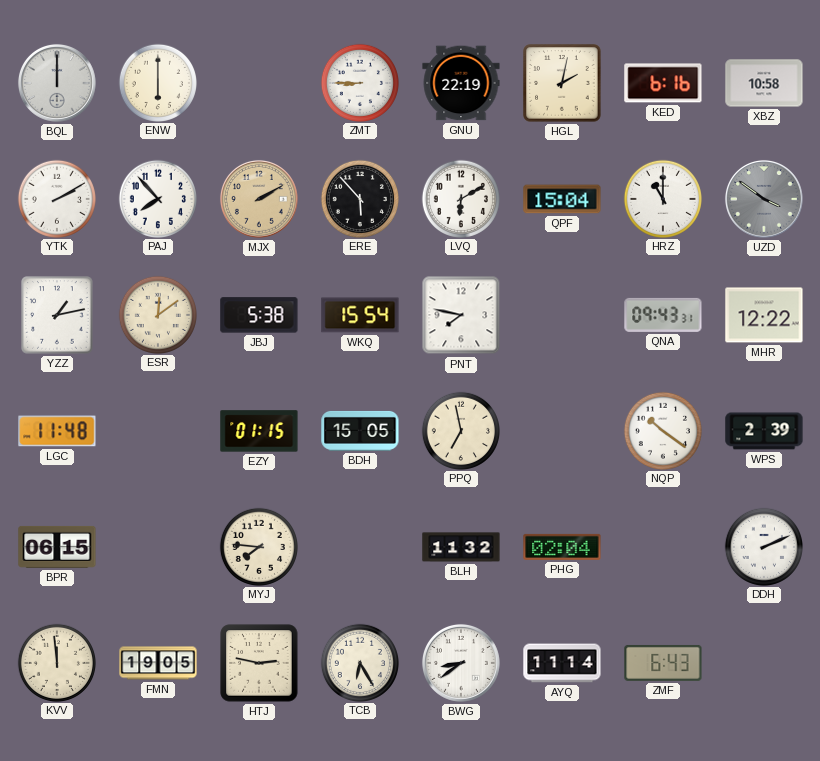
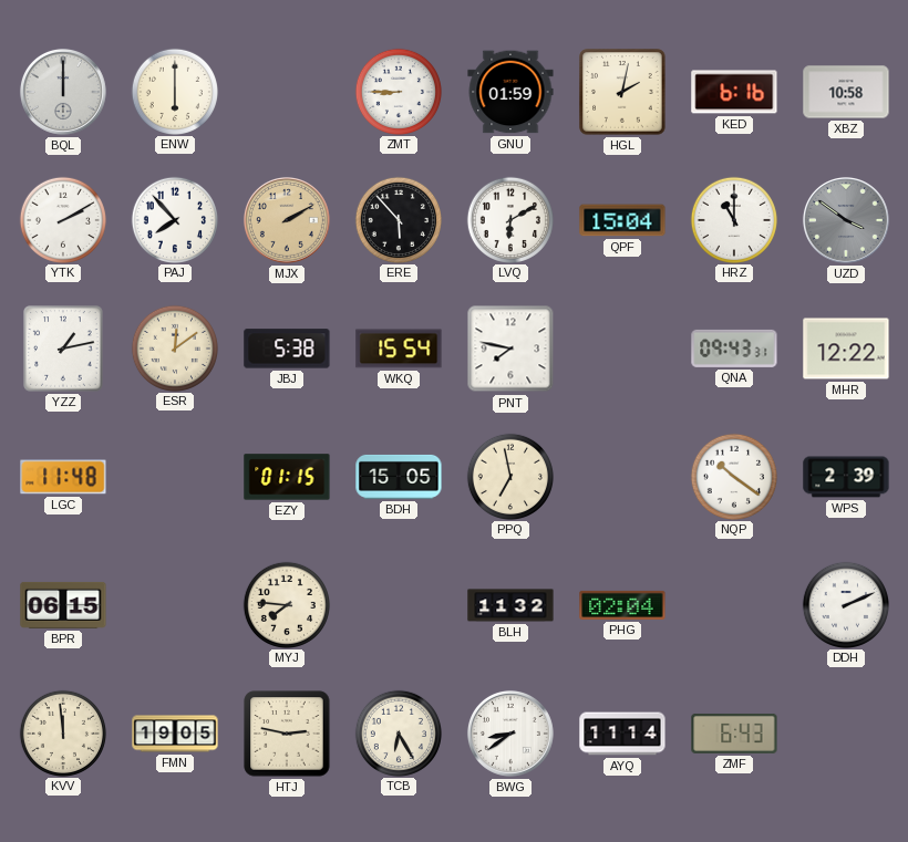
GNU: 22:19 -> 01:59
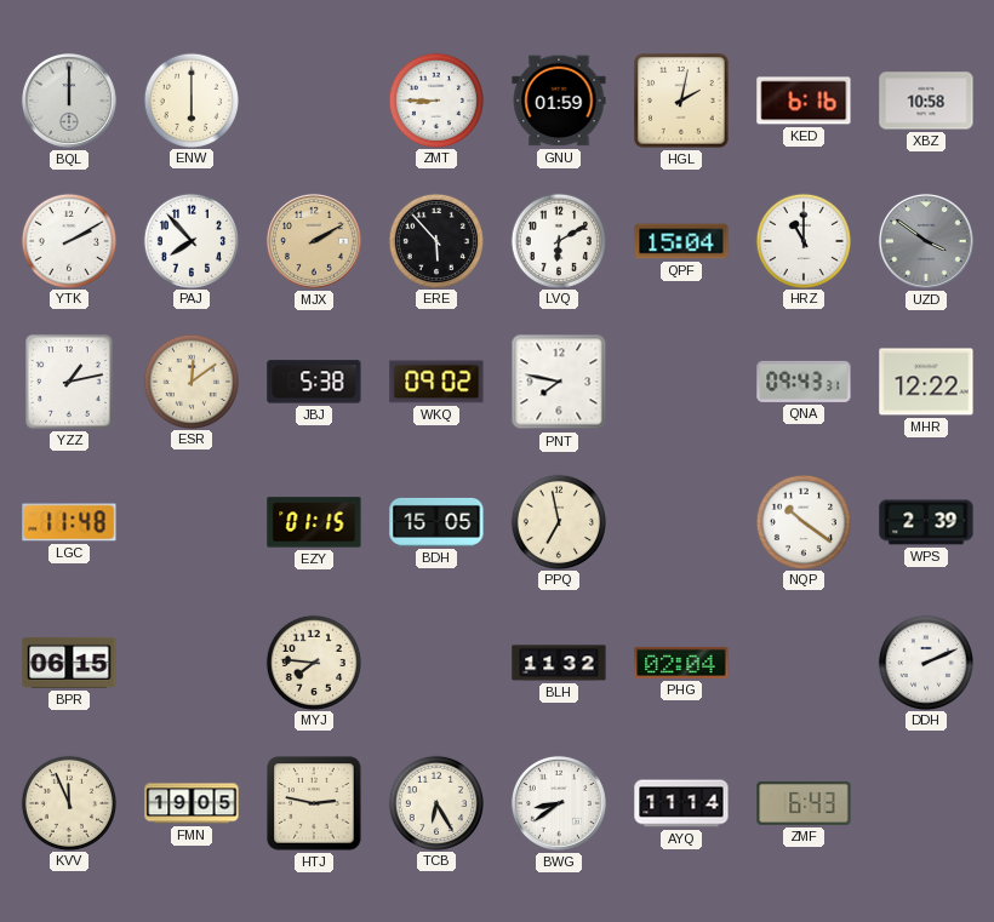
WKQ: 15:54 -> 09:02
KVV: 11:59 -> 11:56
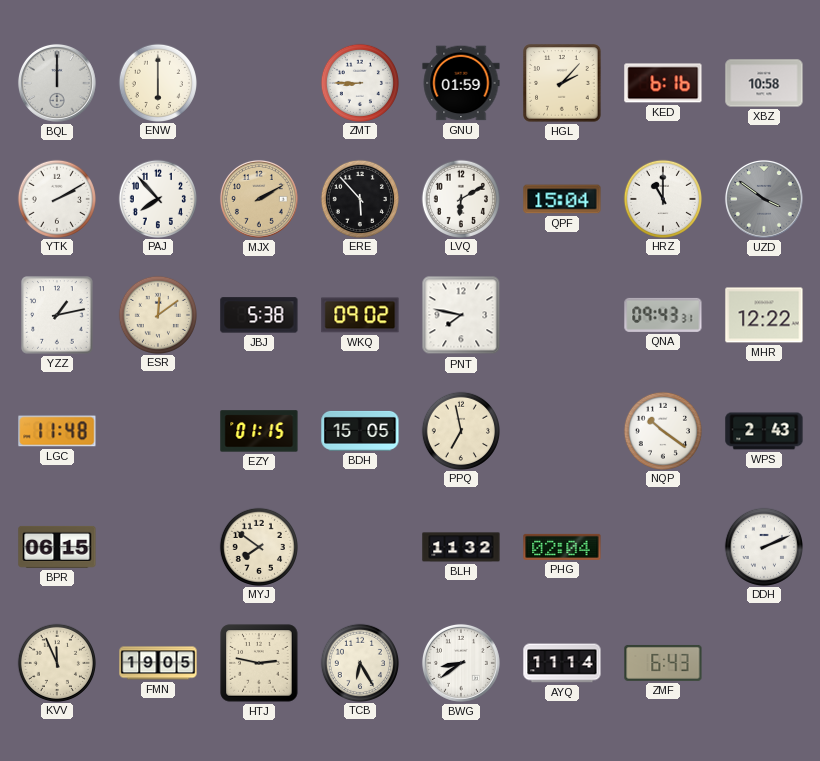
HGL: 2:02 -> 2:07
WPS: 2:39 -> 2:43
MYJ: 7:46 -> 7:51
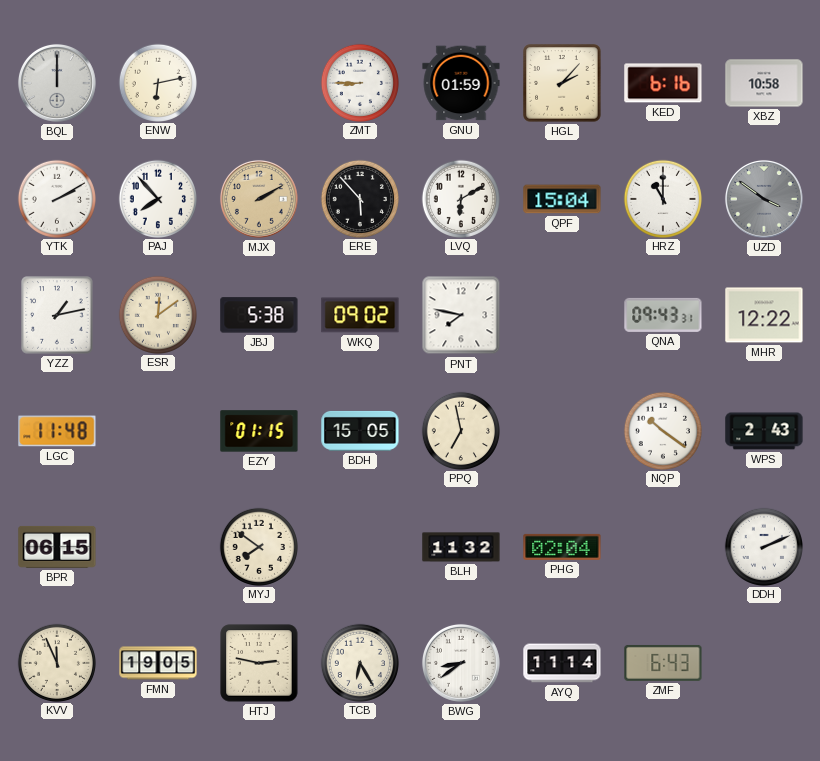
ENW: 6:00 -> 6:13
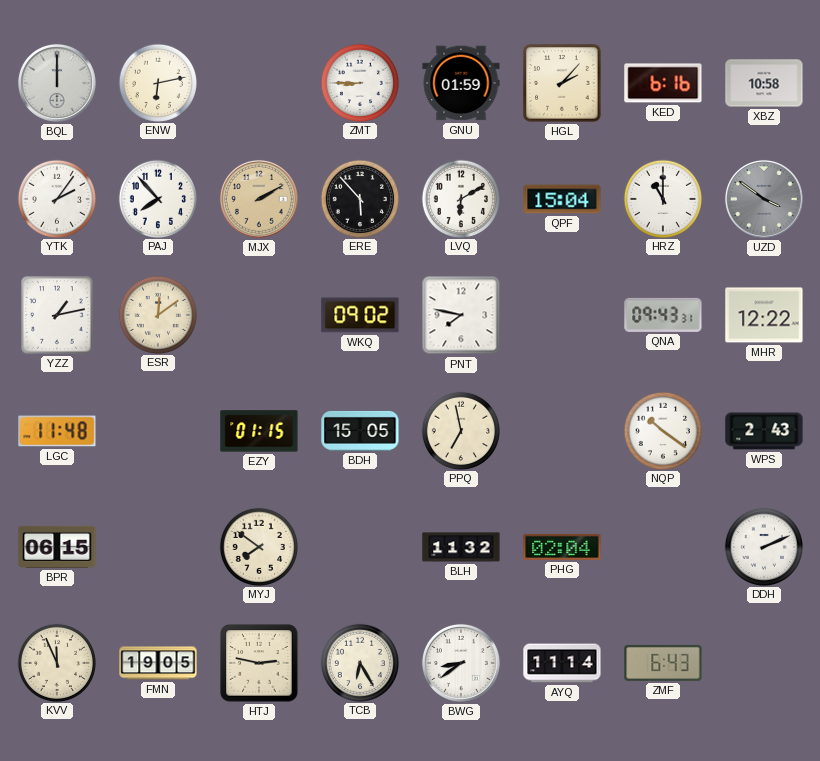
YTK: 2:10 -> 2:06
JBJ: 5:38 -> none
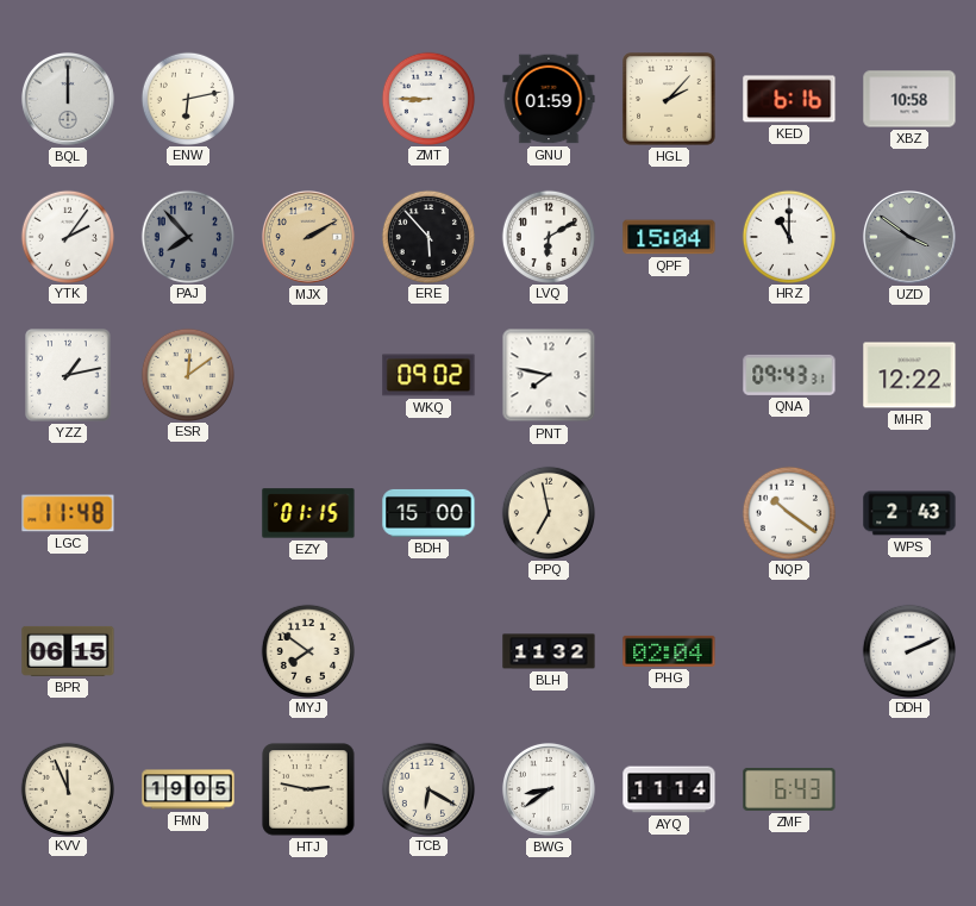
PAJ dial: white -> grey
BDH: 15:05 -> 15:00
TCB: 6:25 -> 6:20
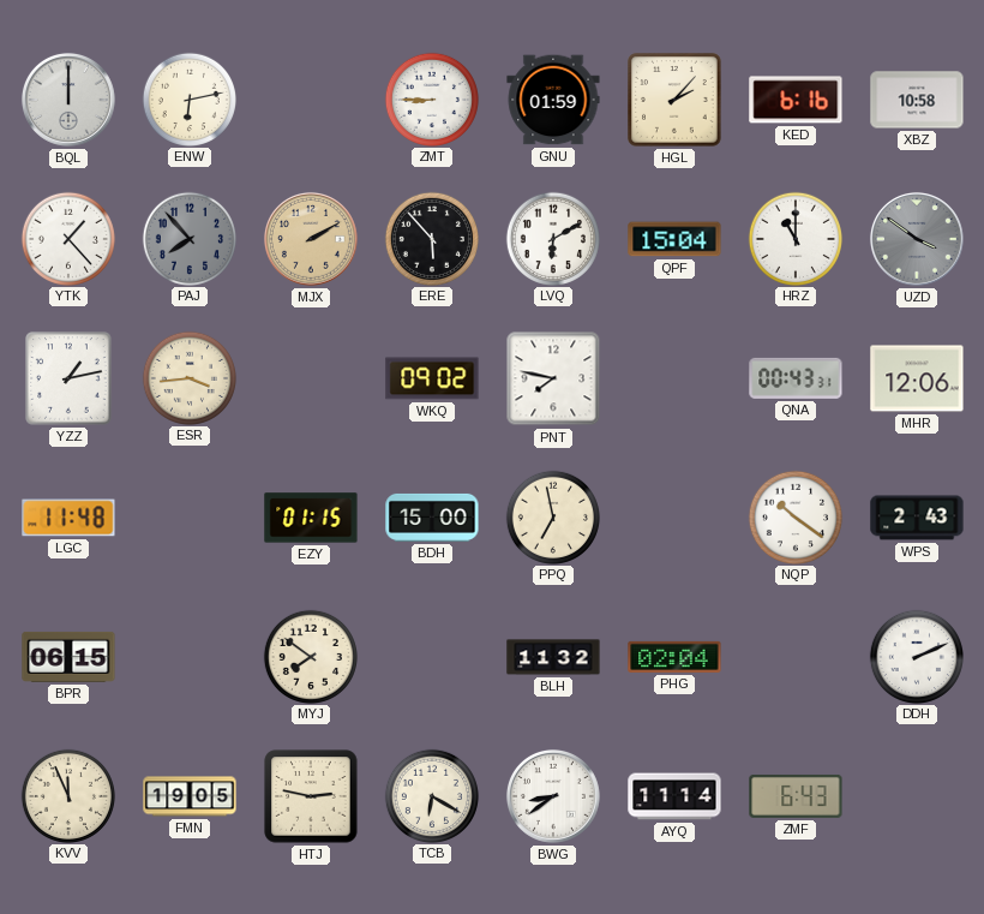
YTK: 2:06 -> 1:23
ESR: 12:09 -> 3:44
QNA: 09:43 -> 00:43
MHR: 12:22 -> 12:06
